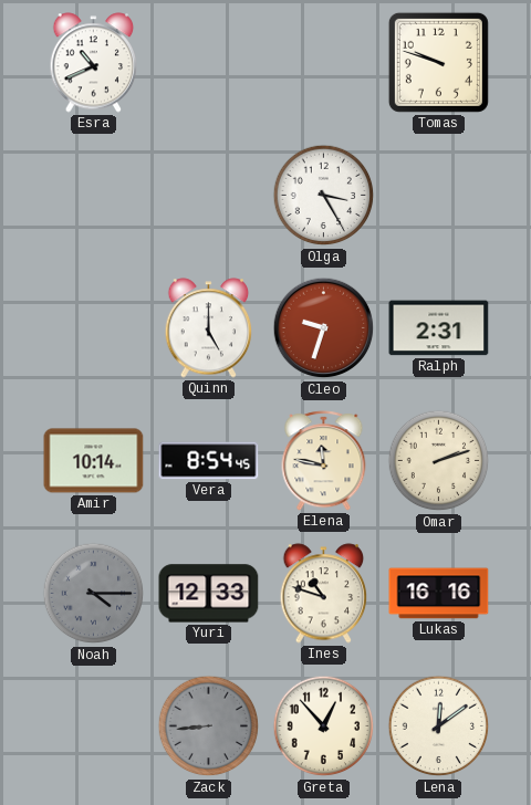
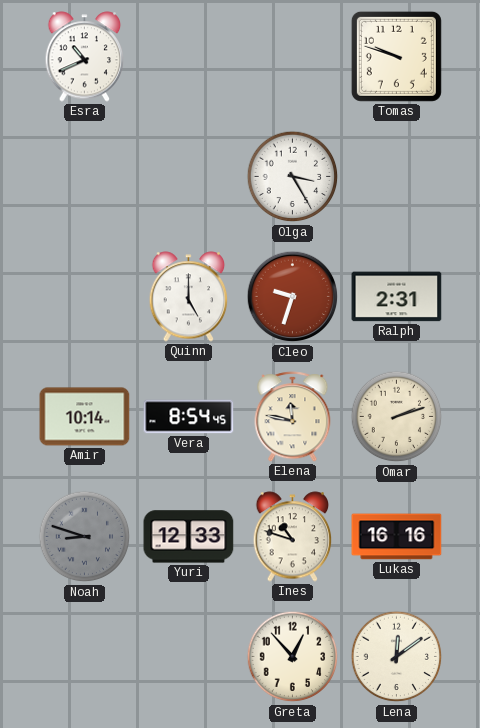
Noah: 4:15 -> 8:48
Zack: 8:44 -> none
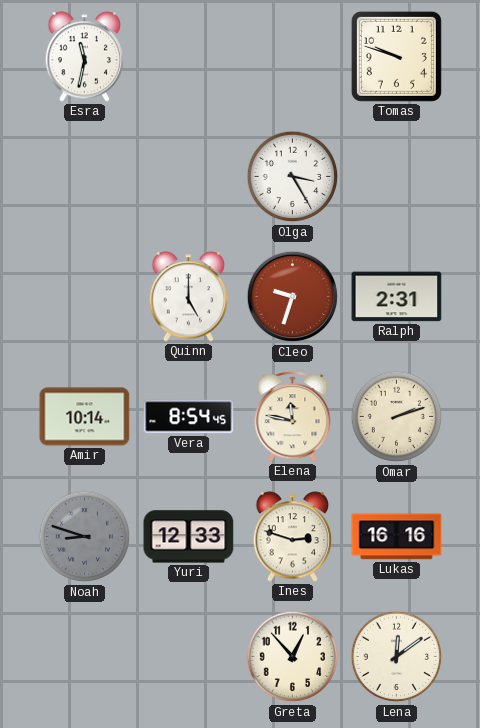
Esra: 10:41 -> 11:32
Ines: 10:48 -> 2:48
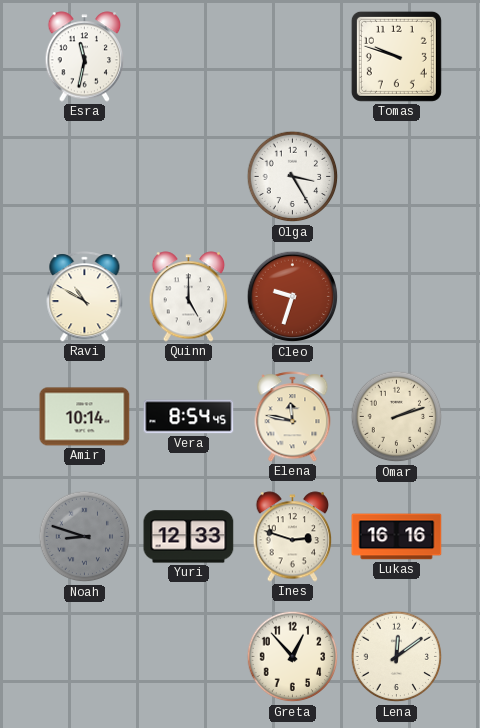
Ravi: none -> 10:50
Ralph: 2:31 -> none
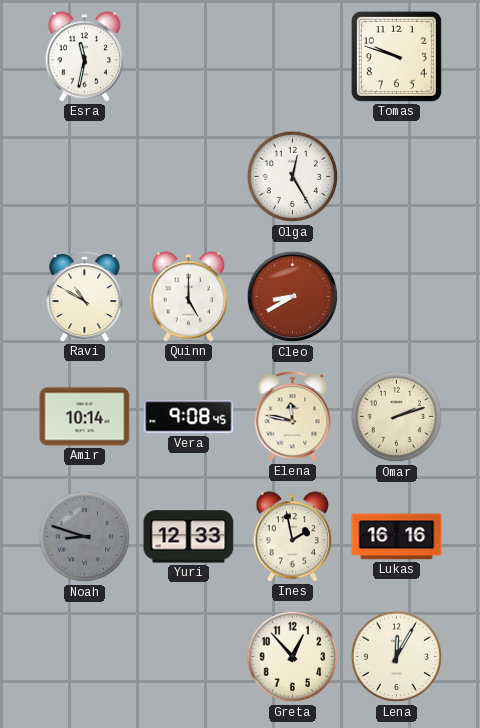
Olga: 3:25 -> 12:25
Cleo: 9:33 -> 8:40
Vera: 8:54 -> 9:08
Ines: 2:48 -> 1:58
Lena: 12:09 -> 12:05
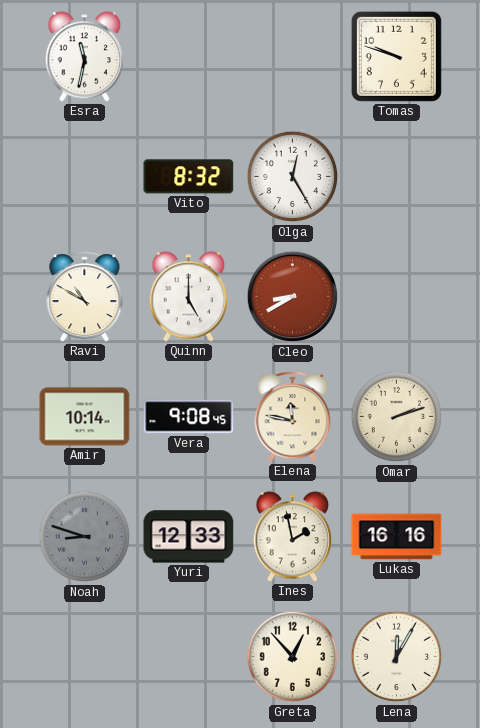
Vito: none -> 8:32
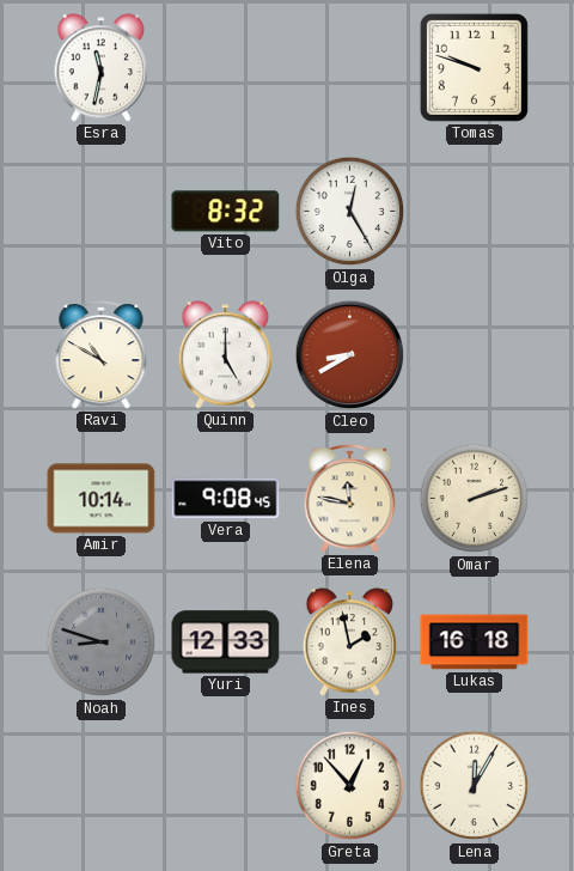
Lukas: 16:16 -> 16:18
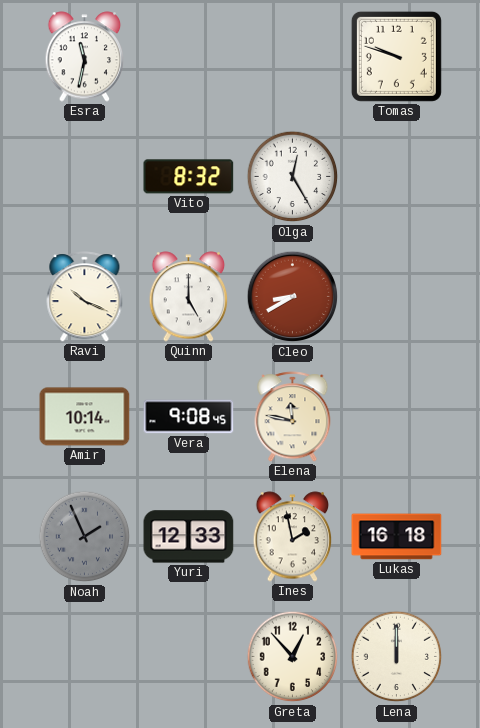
Ravi: 10:50 -> 10:19
Omar: 2:12 -> none
Noah: 8:48 -> 1:56
Lena: 12:05 -> 12:00
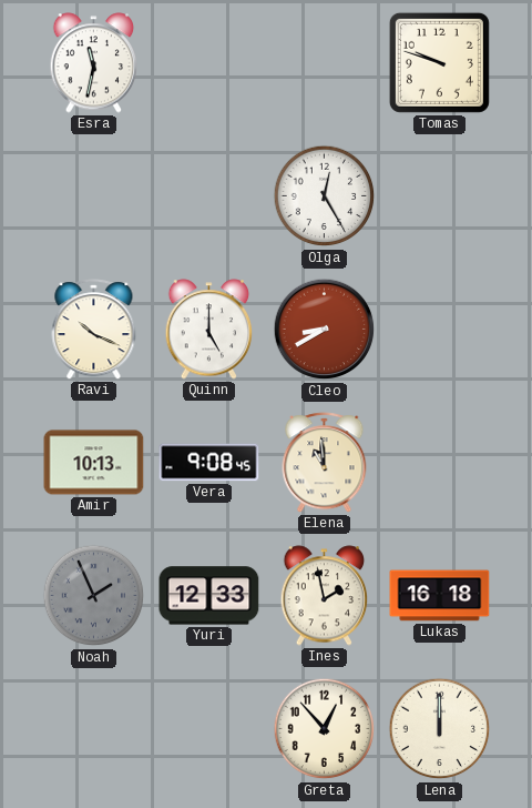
Vito: 8:32 -> none
Amir: 10:14 -> 10:13
Elena: 11:47 -> 10:59
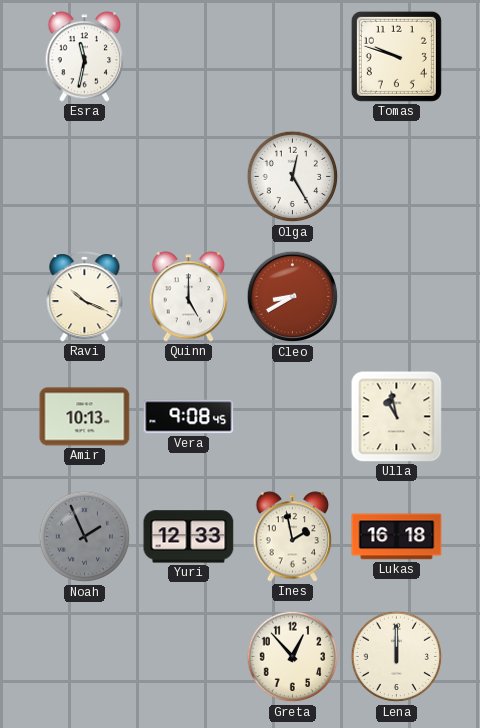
Elena: 10:59 -> none
Ulla: none -> 10:58
